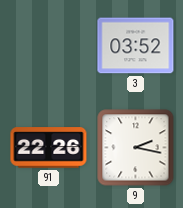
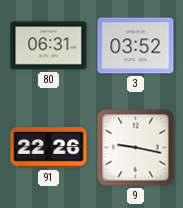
80: none -> 06:31
9: 2:17 -> 9:17
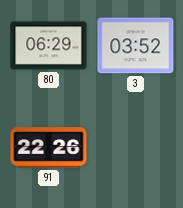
80: 06:31 -> 06:29
9: 9:17 -> none
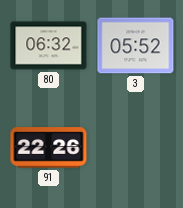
80: 06:29 -> 06:32
3: 03:52 -> 05:52
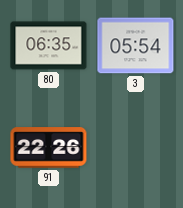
80: 06:32 -> 06:35
3: 05:52 -> 05:54
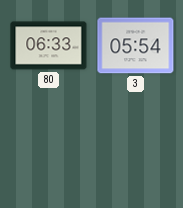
80: 06:35 -> 06:33
91: 22:26 -> none
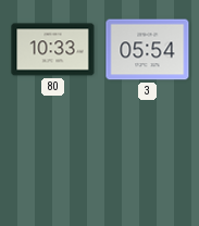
80: 06:33 -> 10:33
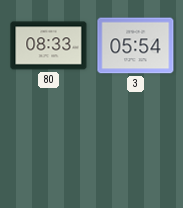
80: 10:33 -> 08:33
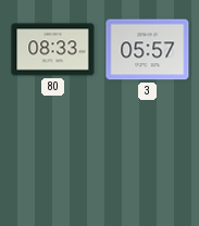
3: 05:54 -> 05:57
